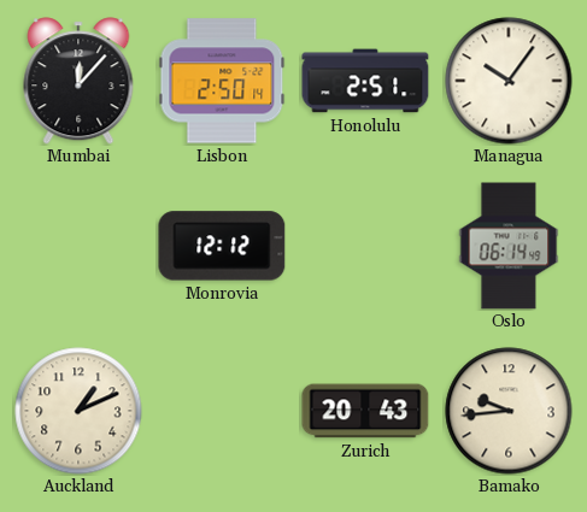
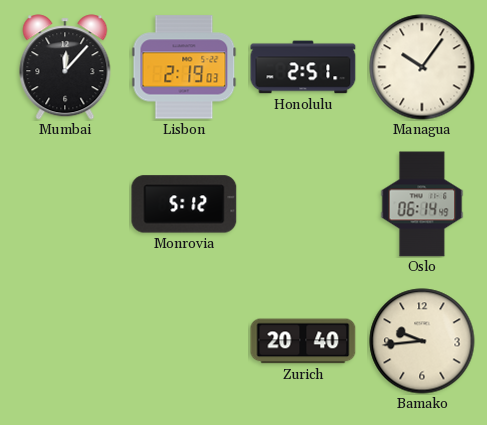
Lisbon: 2:50 -> 2:19
Monrovia: 12:12 -> 5:12
Auckland: 1:11 -> none
Zurich: 20:43 -> 20:40
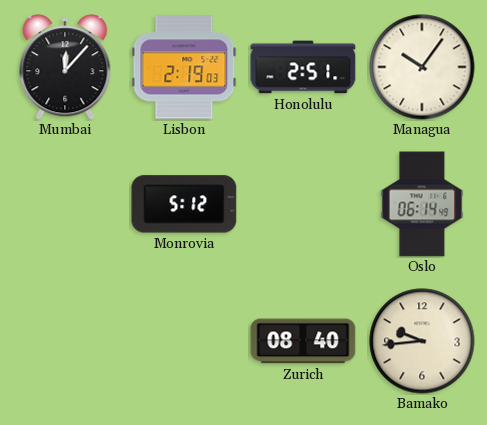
Zurich: 20:40 -> 08:40
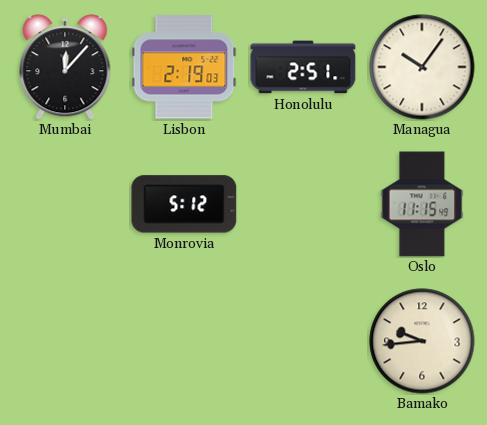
Oslo: 06:14 -> 11:15
Zurich: 08:40 -> none
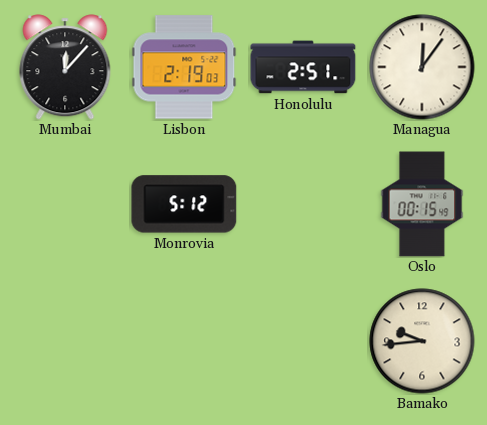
Managua: 10:06 -> 12:06
Oslo: 11:15 -> 00:15
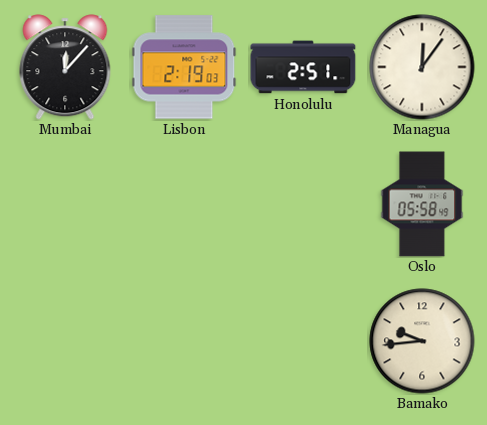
Monrovia: 5:12 -> none
Oslo: 00:15 -> 05:58
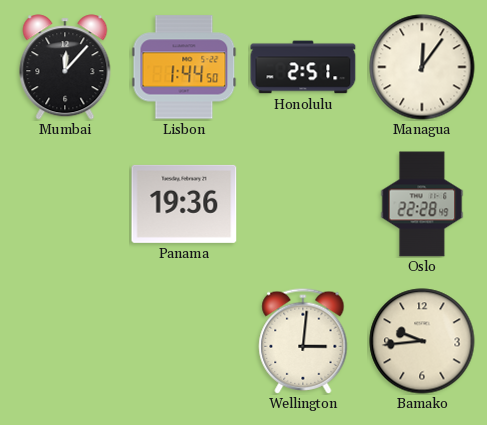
Lisbon: 2:19 -> 1:44
Panama: none -> 19:36
Oslo: 05:58 -> 22:28
Wellington: none -> 3:01
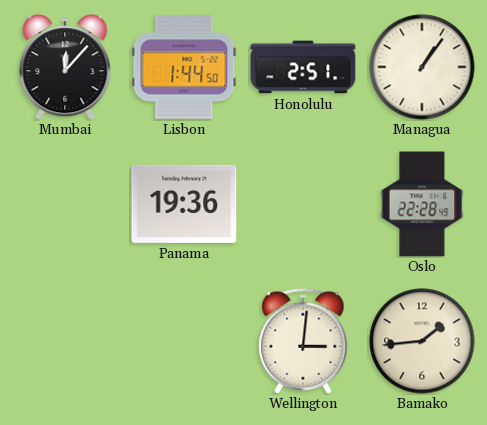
Managua: 12:06 -> 1:06
Bamako: 9:44 -> 1:44
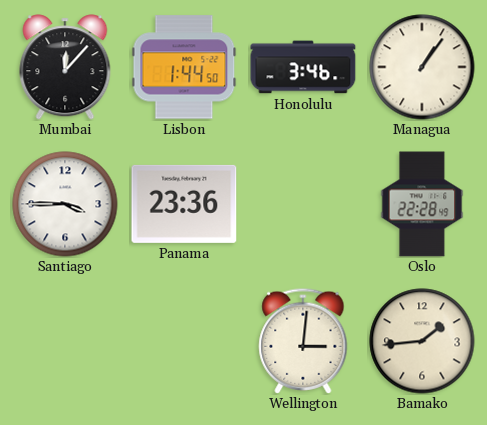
Honolulu: 2:51 -> 3:46
Santiago: none -> 3:45
Panama: 19:36 -> 23:36
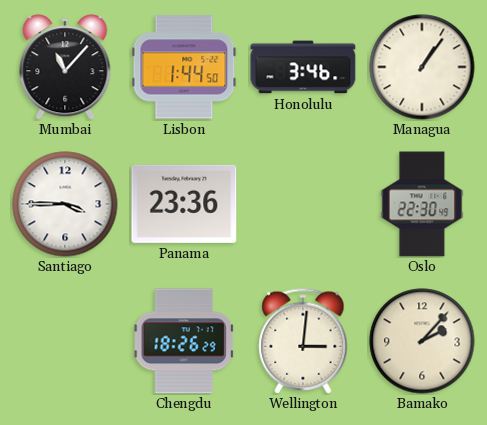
Mumbai: 12:07 -> 11:07
Oslo: 22:28 -> 22:30
Chengdu: none -> 18:26
Bamako: 1:44 -> 2:07
